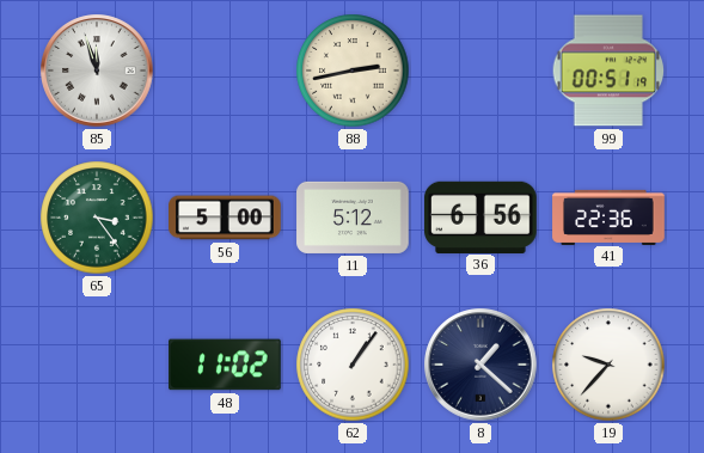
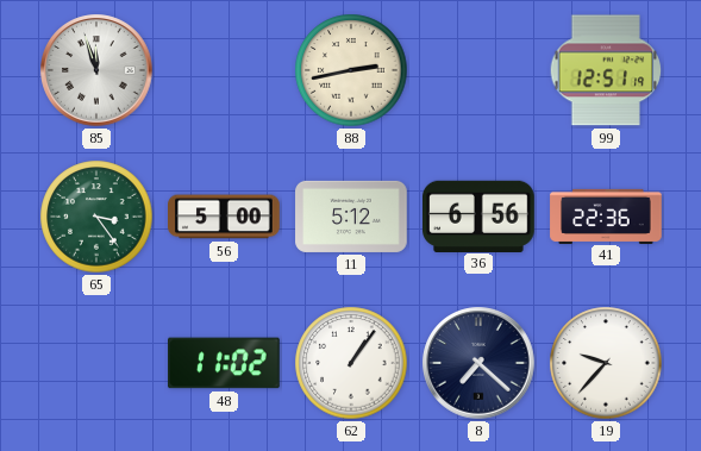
99: 00:51 -> 12:51
8: 1:22 -> 7:22
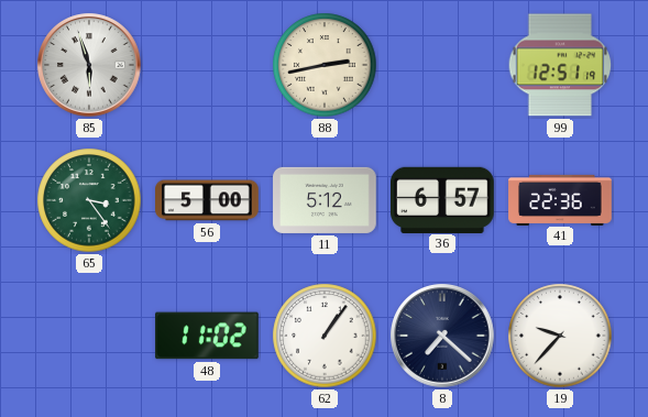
85: 11:57 -> 5:57
36: 6:56 -> 6:57
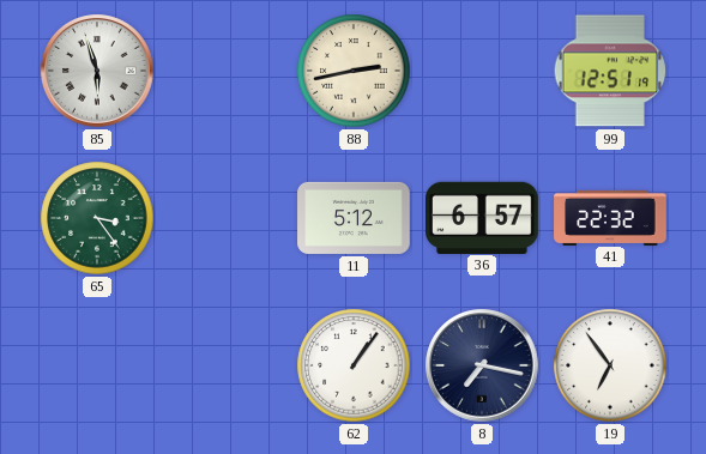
56: 5:00 -> none
41: 22:36 -> 22:32
48: 11:02 -> none
8: 7:22 -> 7:17
19: 9:37 -> 6:54
